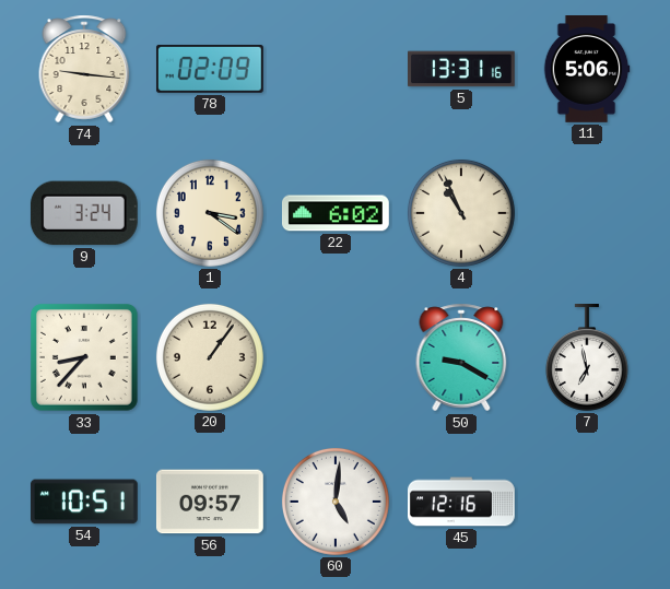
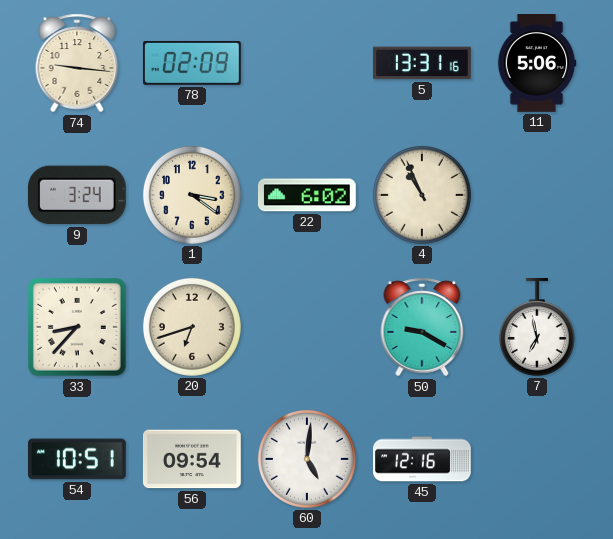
20: 1:06 -> 6:42
56: 09:57 -> 09:54
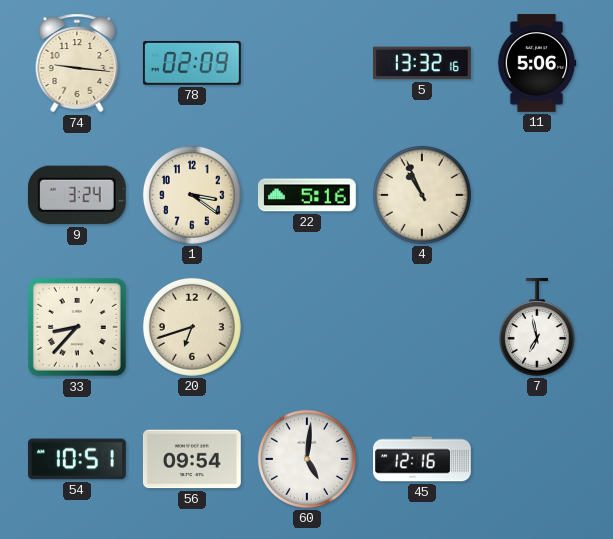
5: 13:31 -> 13:32
22: 6:02 -> 5:16
50: 9:20 -> none
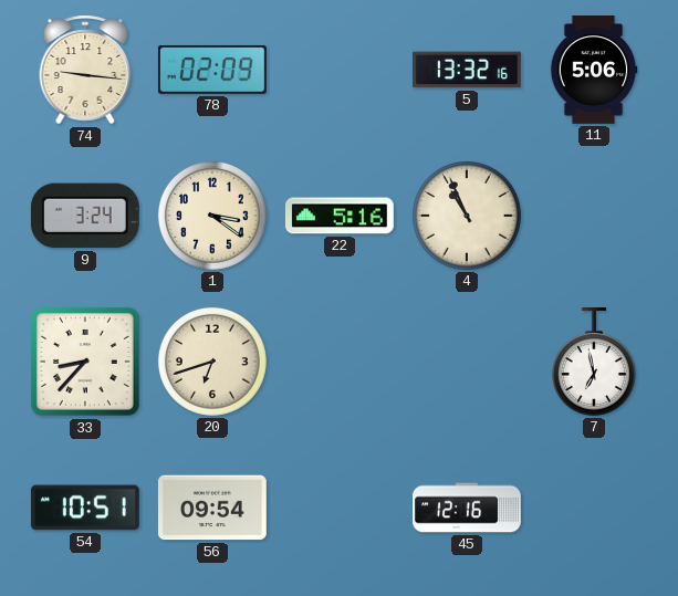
60: 5:01 -> none
